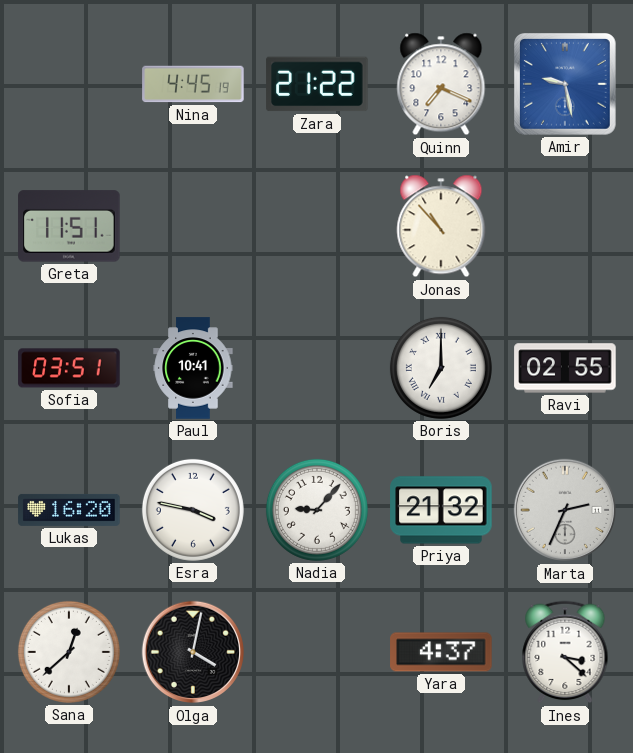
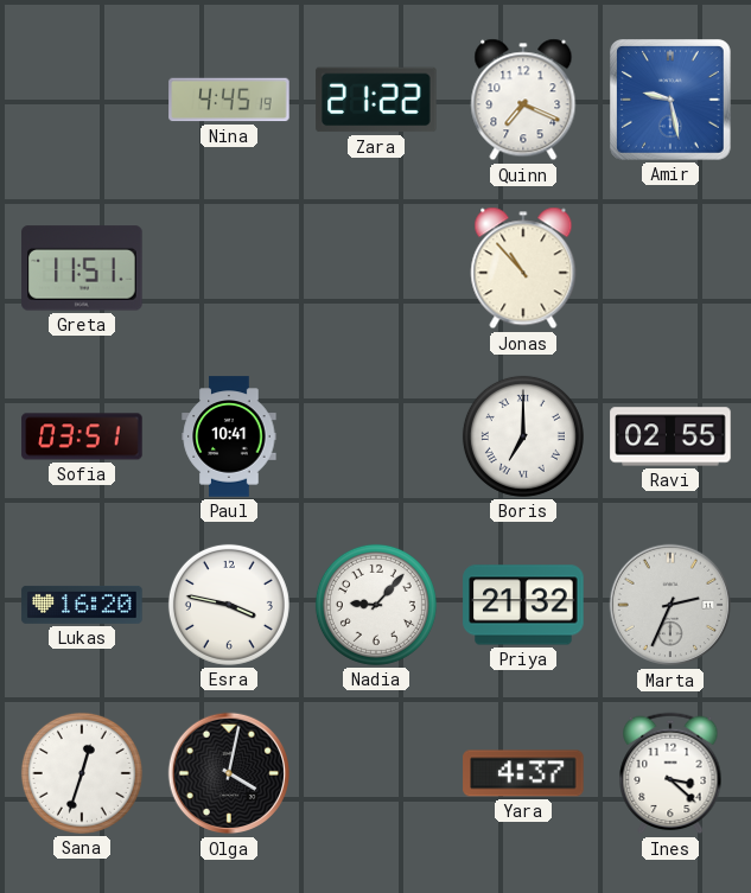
Sana: 12:38 -> 12:33
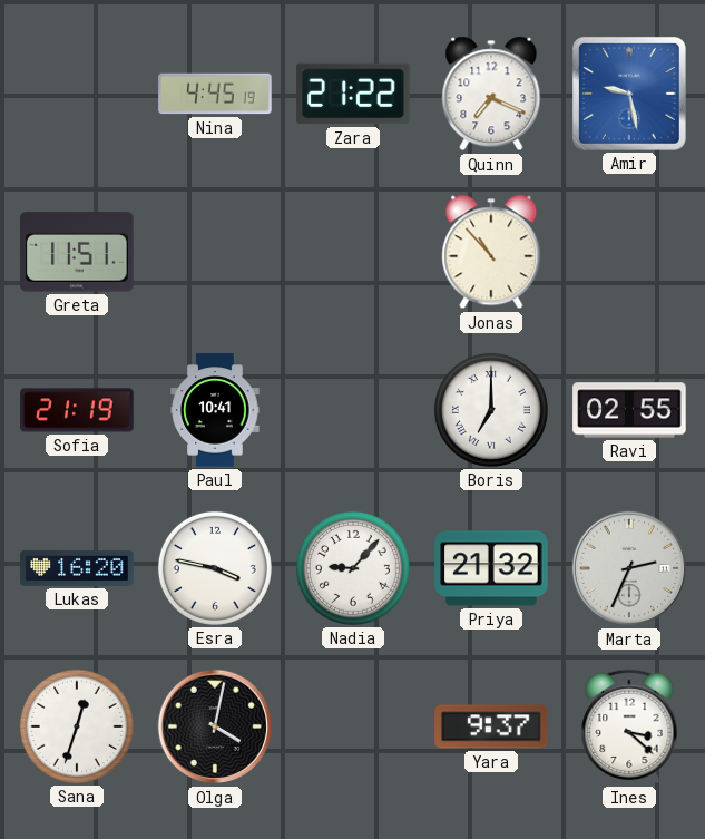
Sofia: 03:51 -> 21:19
Yara: 4:37 -> 9:37
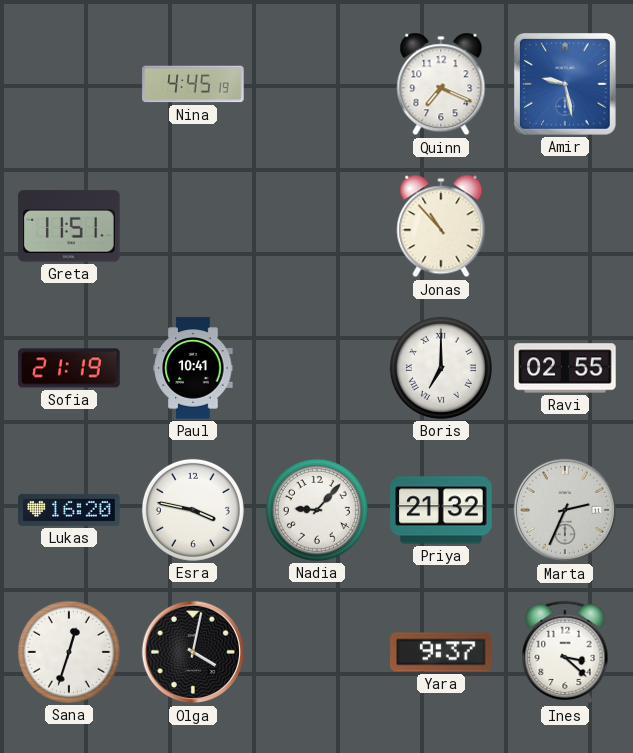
Zara: 21:22 -> none
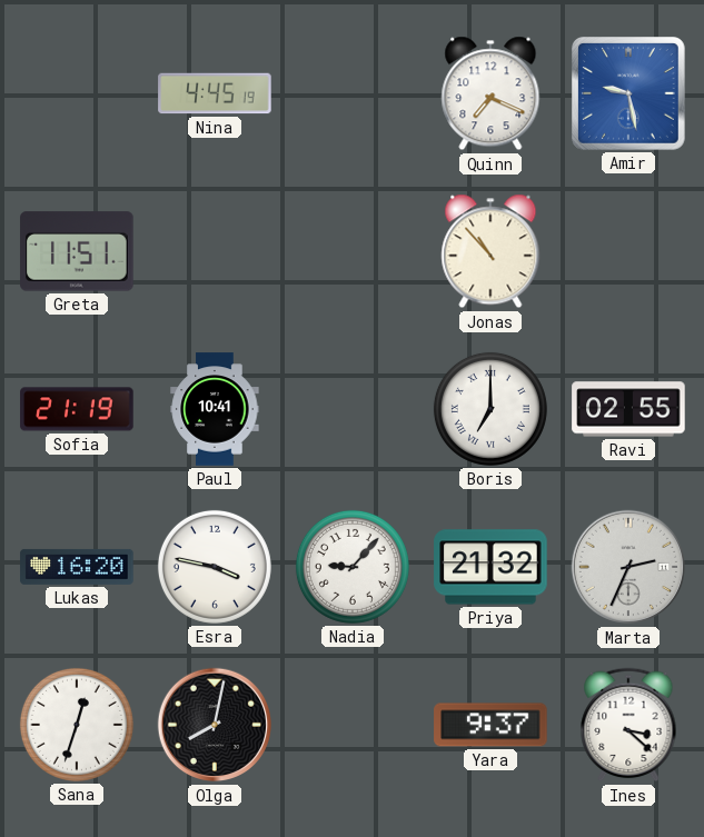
Olga: 4:02 -> 8:02
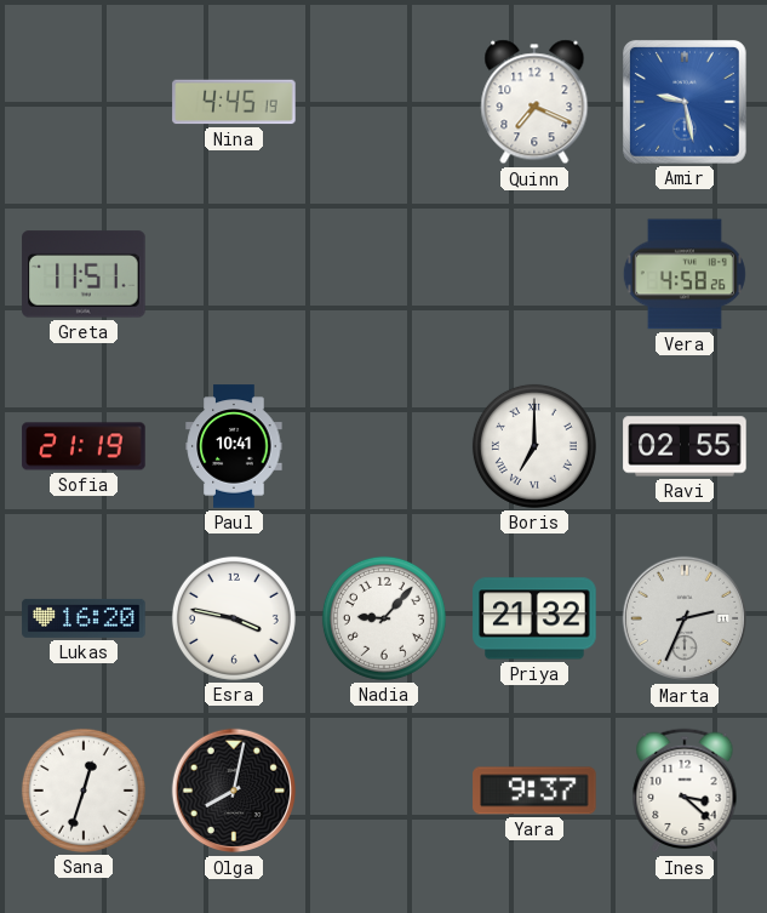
Jonas: 10:53 -> none
Vera: none -> 4:58
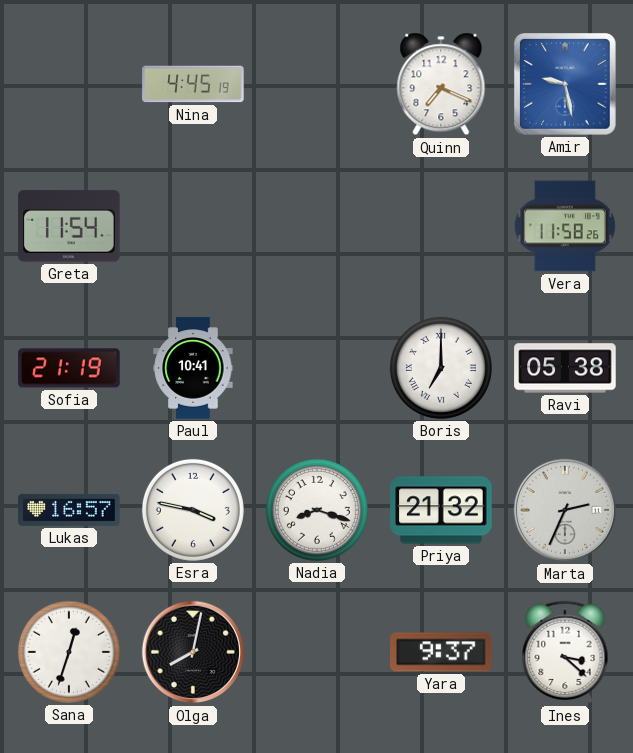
Greta: 11:51 -> 11:54
Vera: 4:58 -> 11:58
Ravi: 02:55 -> 05:38
Lukas: 16:20 -> 16:57
Nadia: 9:07 -> 8:18
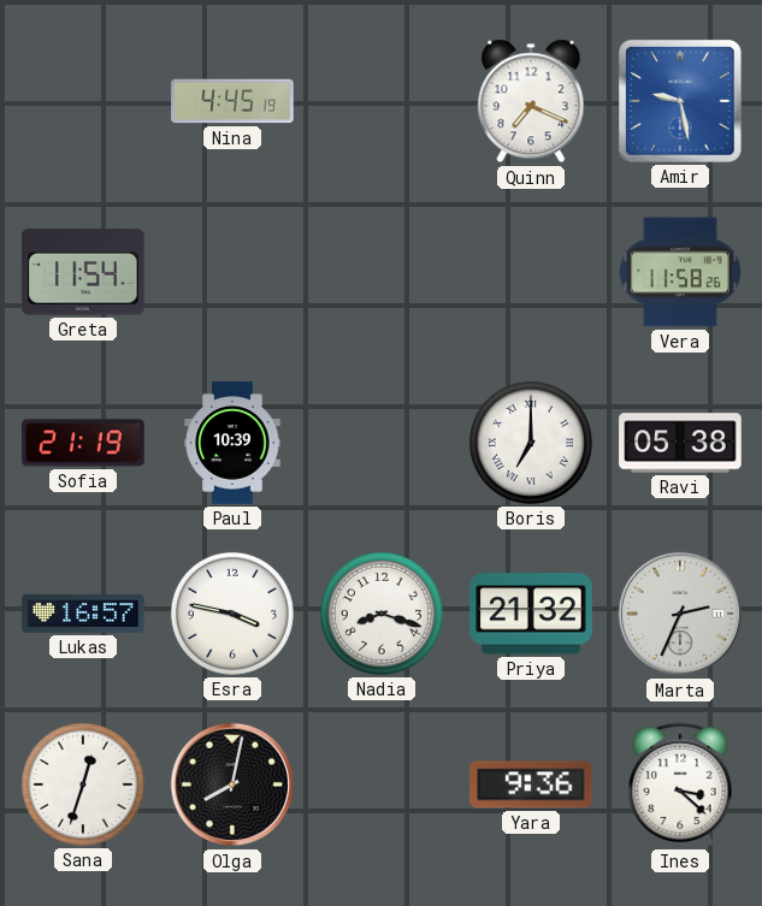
Paul: 10:41 -> 10:39
Yara: 9:37 -> 9:36
